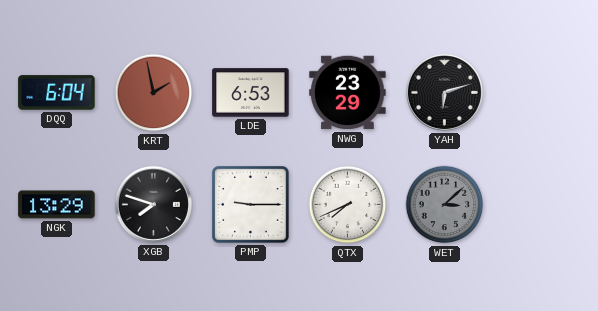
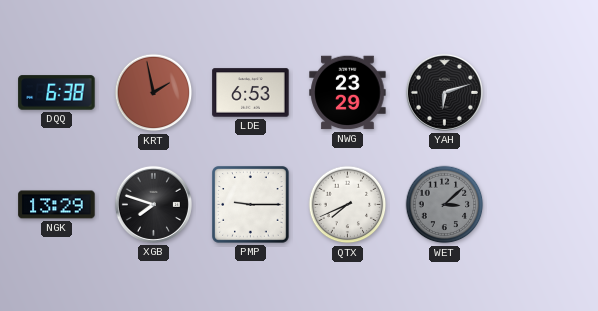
DQQ: 6:04 -> 6:38
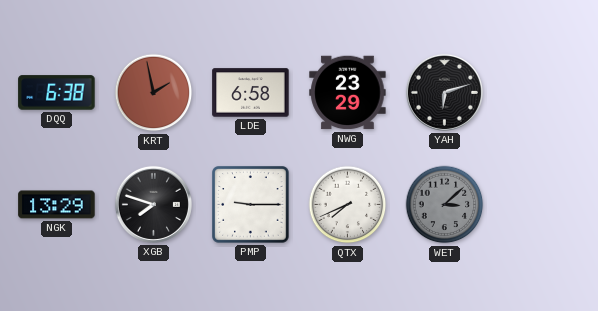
LDE: 6:53 -> 6:58
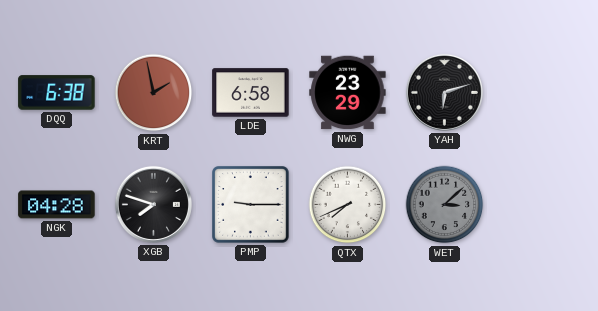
NGK: 13:29 -> 04:28
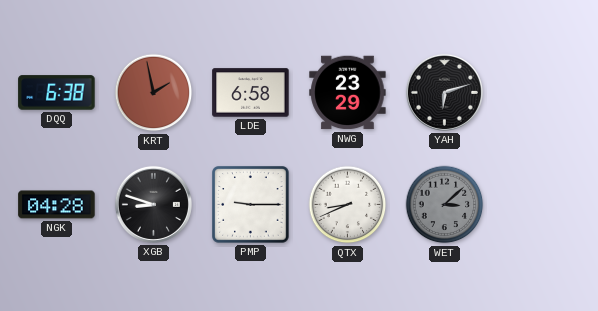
XGB: 7:48 -> 8:48
QTX: 7:41 -> 8:41
